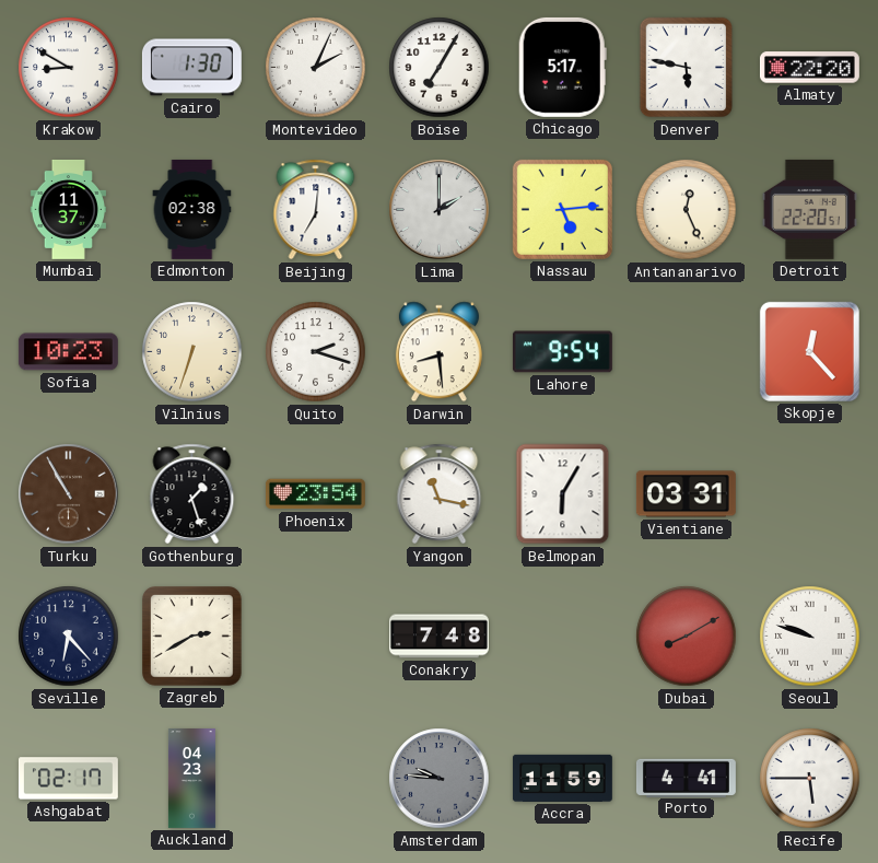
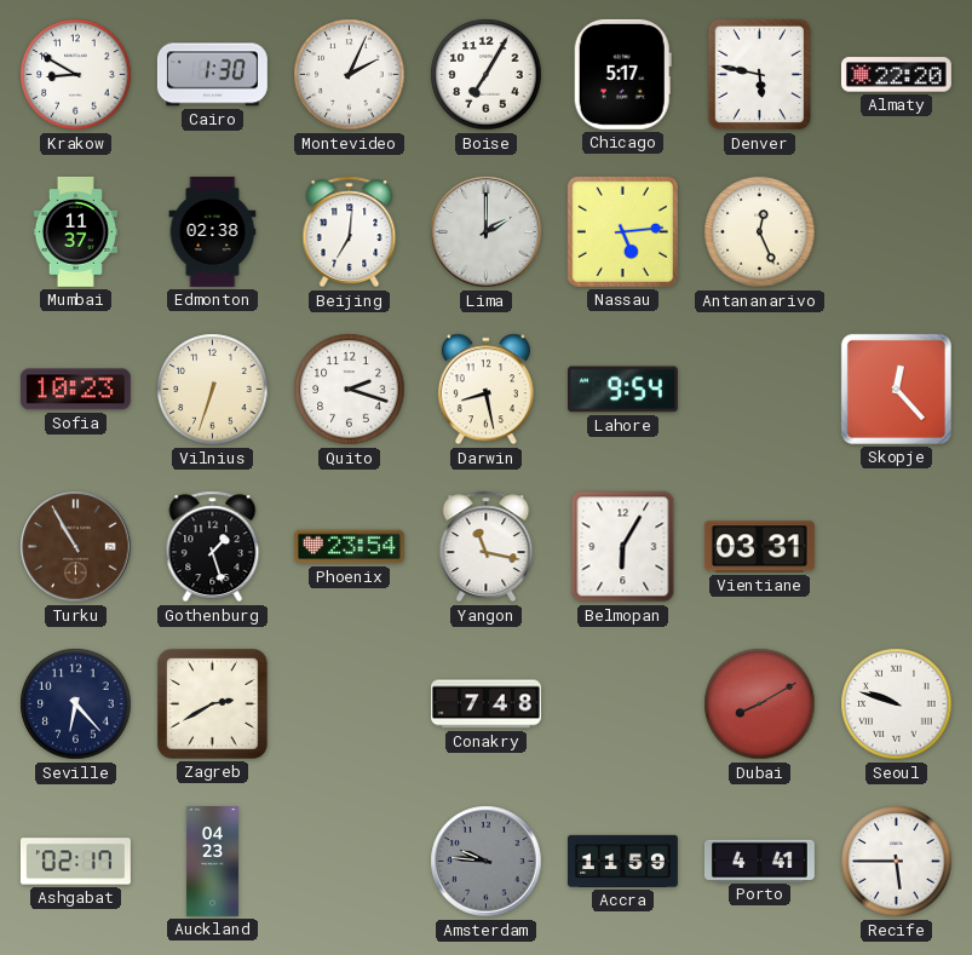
Detroit: 22:20 -> none
Darwin: 8:29 -> 8:28
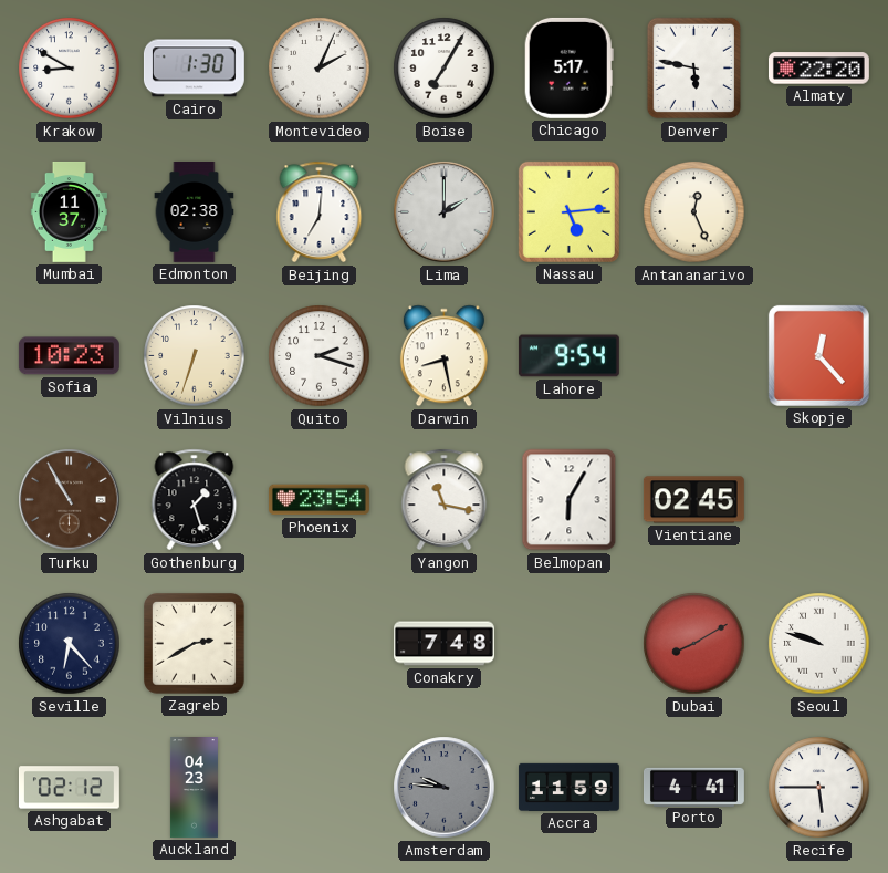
Vientiane: 03:31 -> 02:45
Ashgabat: 02:17 -> 02:12
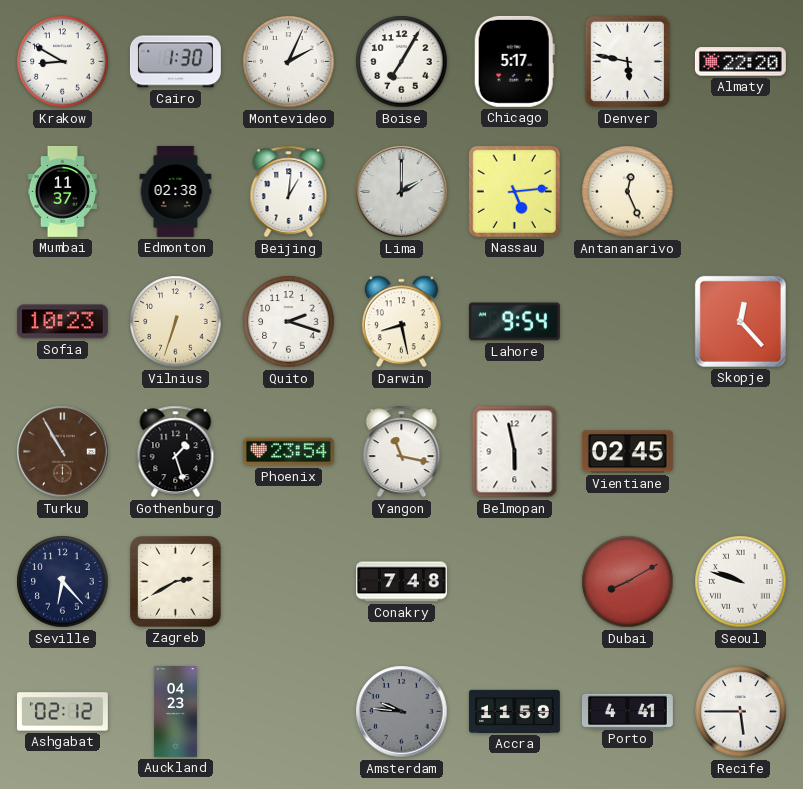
Beijing: 7:01 -> 1:01
Belmopan: 6:05 -> 5:58
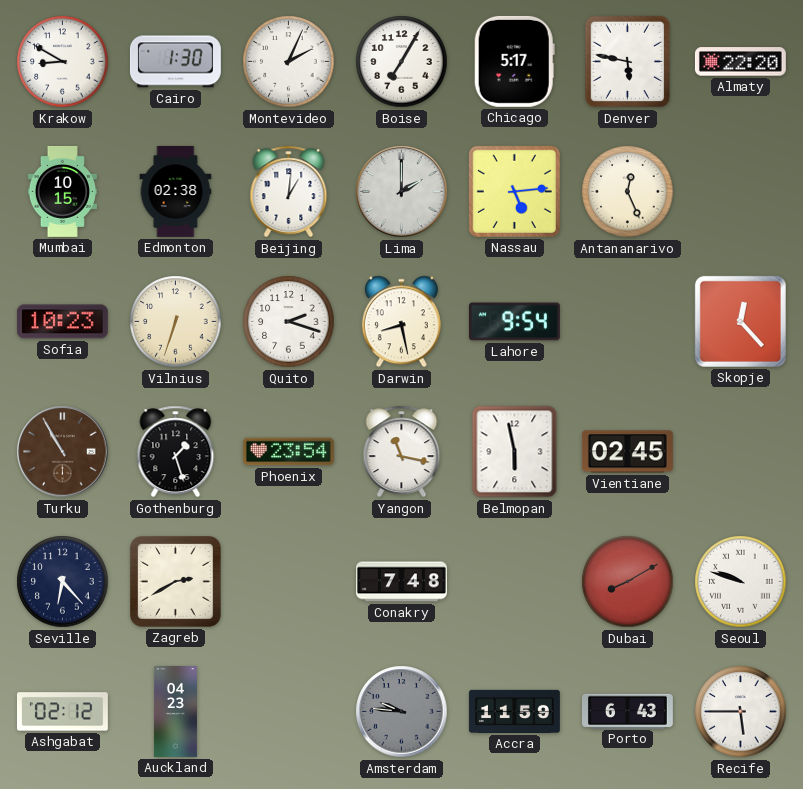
Mumbai: 11:37 -> 10:15
Porto: 4:41 -> 6:43
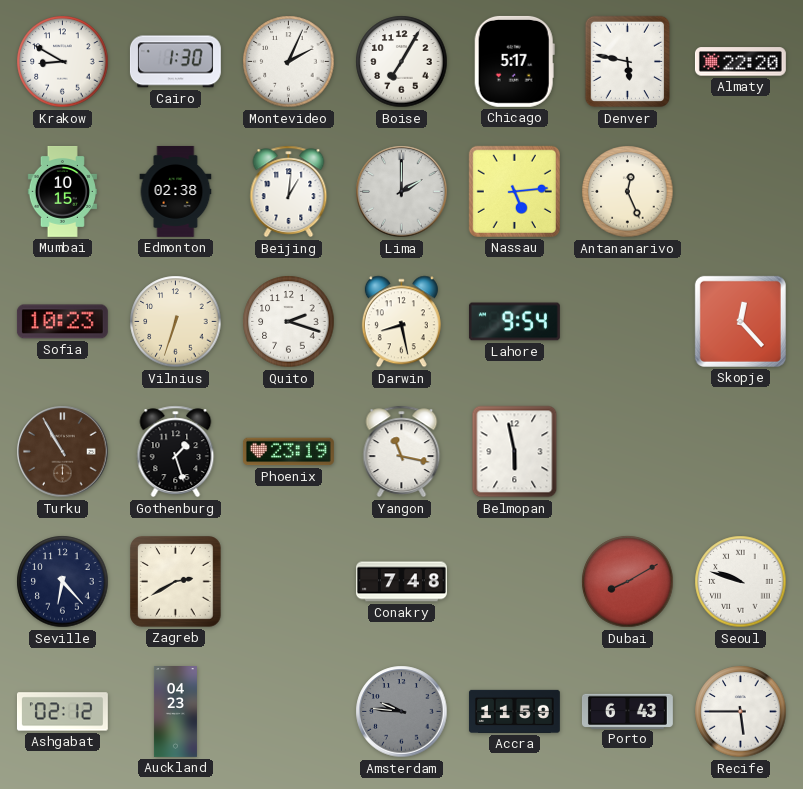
Phoenix: 23:54 -> 23:19
Vientiane: 02:45 -> none
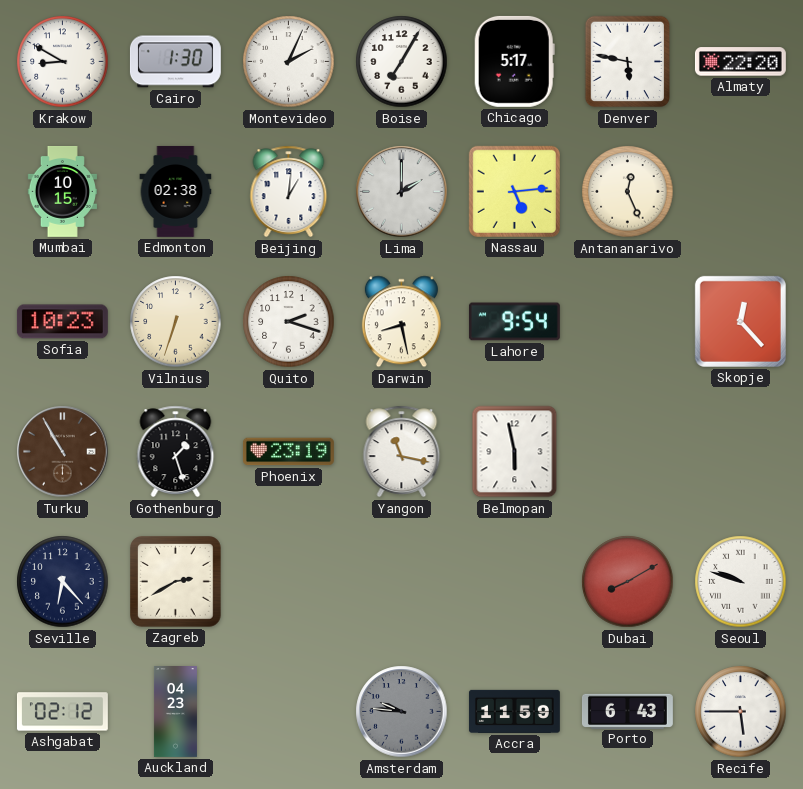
Conakry: 7:48 -> none
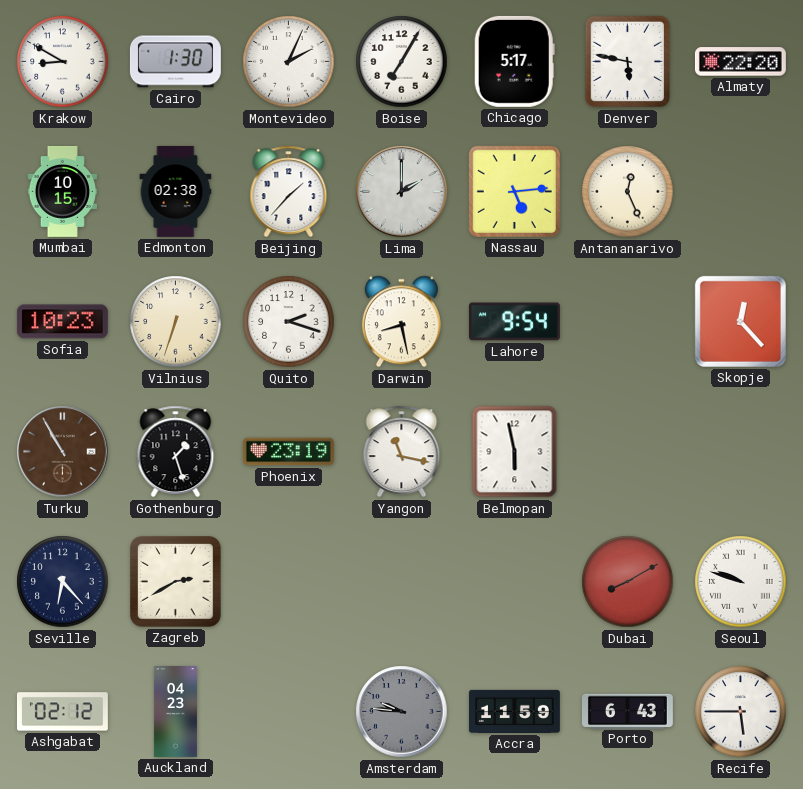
Beijing: 1:01 -> 1:37
